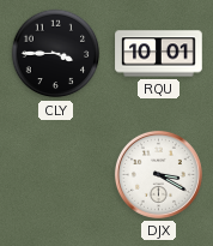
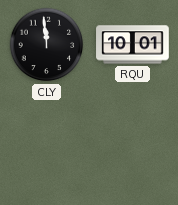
CLY: 3:45 -> 11:59
DJX: 3:20 -> none
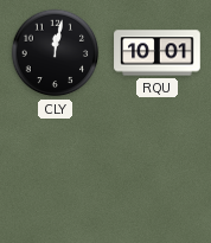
CLY: 11:59 -> 12:02
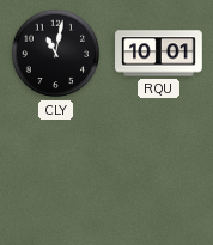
CLY: 12:02 -> 11:02
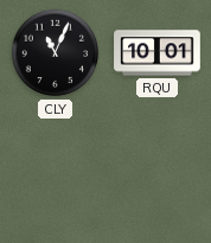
CLY: 11:02 -> 11:04
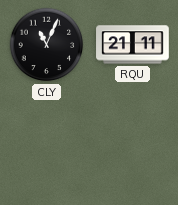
RQU: 10:01 -> 21:11
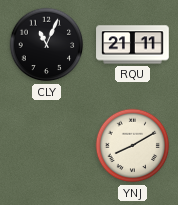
YNJ: none -> 8:10
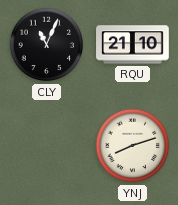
RQU: 21:11 -> 21:10
YNJ: 8:10 -> 8:12
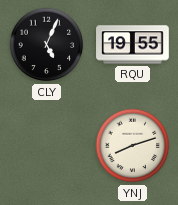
CLY: 11:04 -> 5:04
RQU: 21:10 -> 19:55
